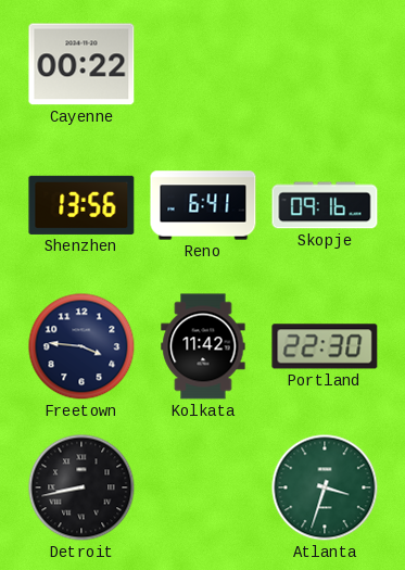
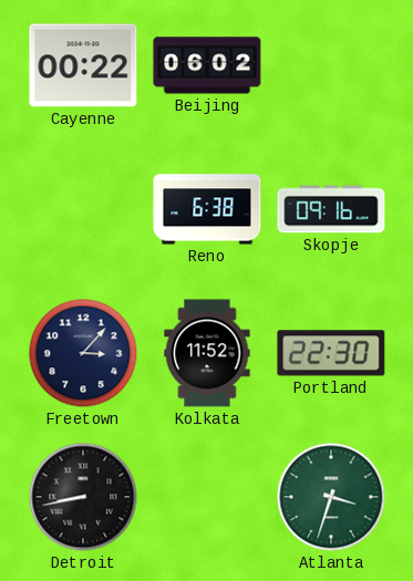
Beijing: none -> 06:02
Shenzhen: 13:56 -> none
Reno: 6:41 -> 6:38
Freetown: 3:46 -> 3:07
Kolkata: 11:42 -> 11:52
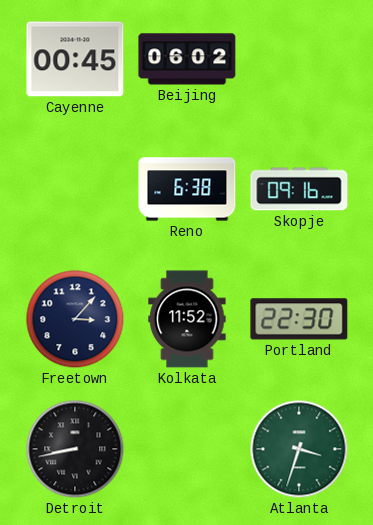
Cayenne: 00:22 -> 00:45
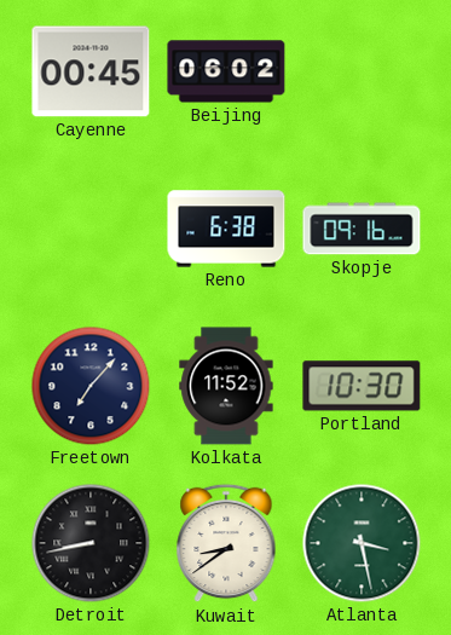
Freetown: 3:07 -> 7:07
Portland: 22:30 -> 10:30
Kuwait: none -> 8:39
Atlanta: 3:33 -> 3:28
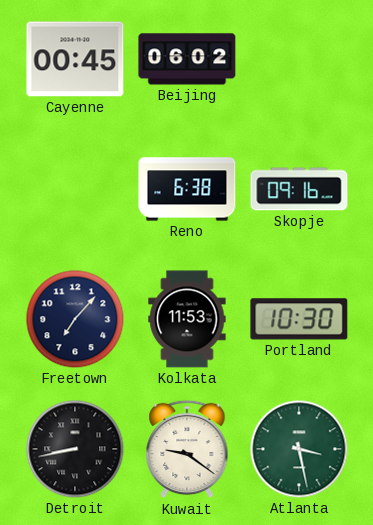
Kolkata: 11:52 -> 11:53
Kuwait: 8:39 -> 9:21
